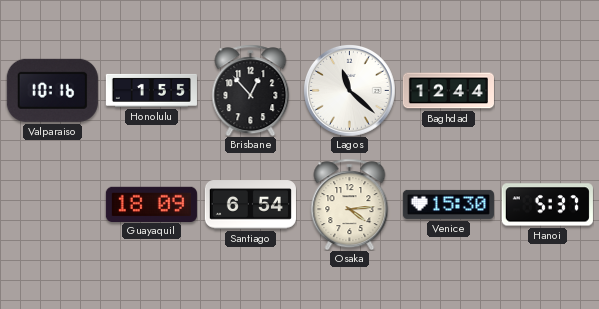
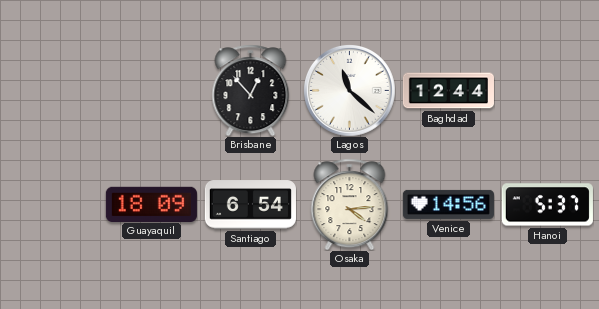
Valparaiso: 10:16 -> none
Honolulu: 1:55 -> none
Venice: 15:30 -> 14:56
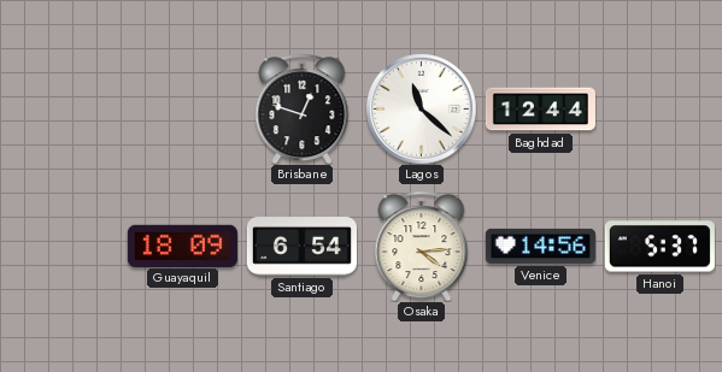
Brisbane: 12:53 -> 12:48
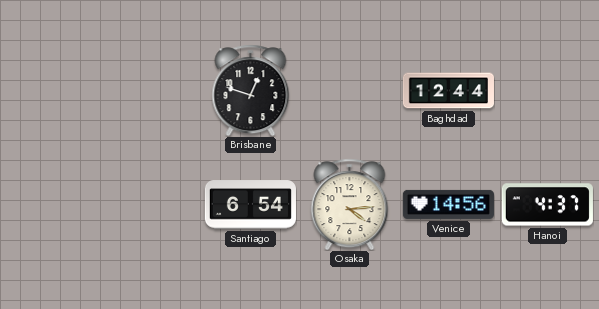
Lagos: 11:22 -> none
Guayaquil: 18:09 -> none
Hanoi: 5:37 -> 4:37
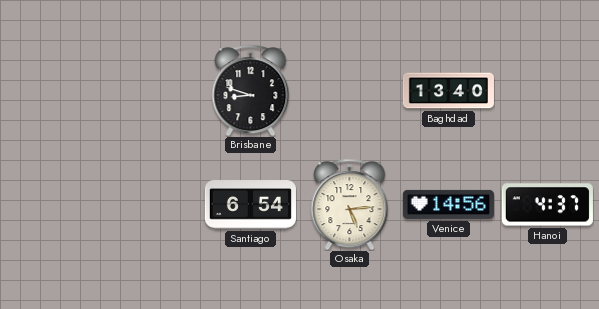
Brisbane: 12:48 -> 8:48
Baghdad: 12:44 -> 13:40
Osaka: 4:14 -> 5:14
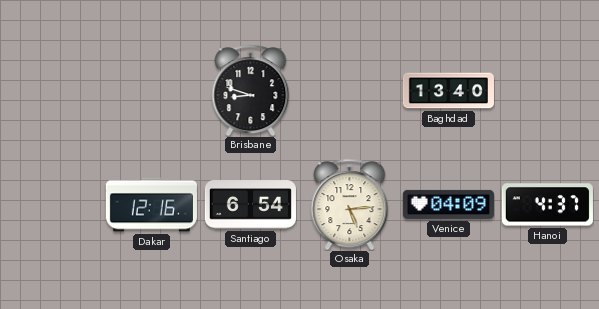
Dakar: none -> 12:16
Venice: 14:56 -> 04:09
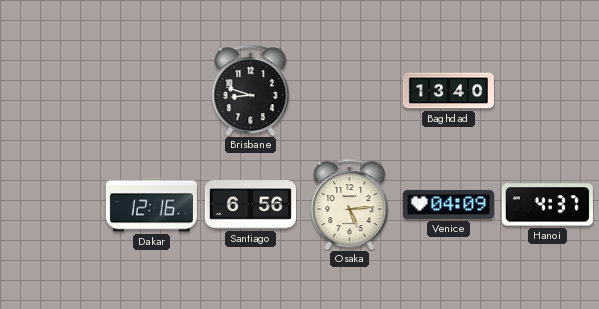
Santiago: 6:54 -> 6:56
